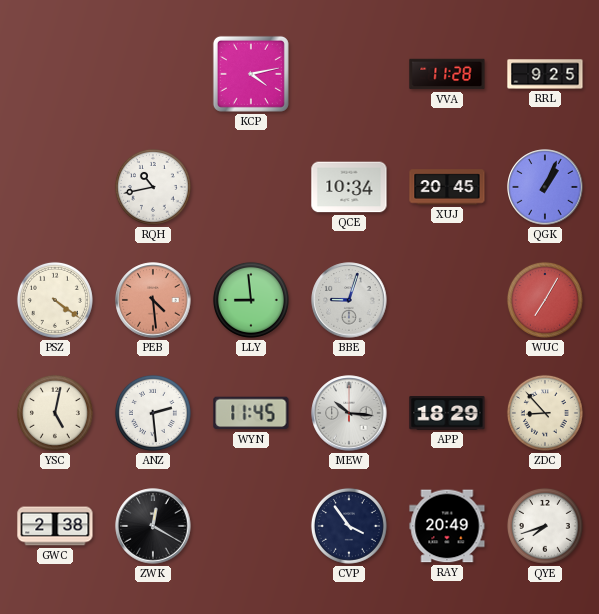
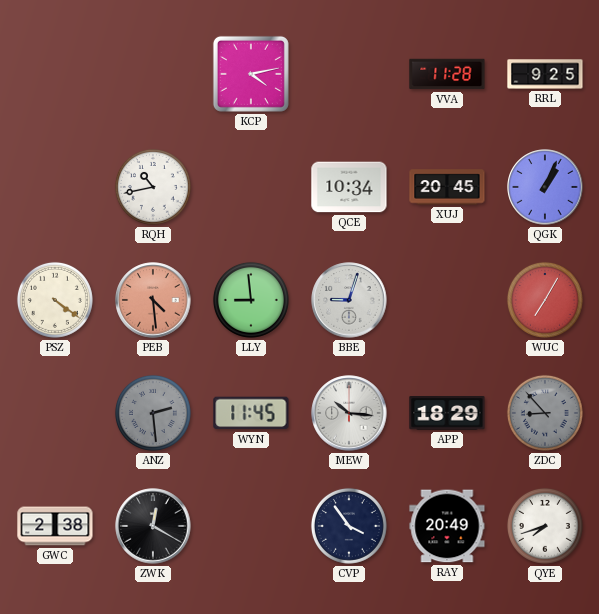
YSC: 5:02 -> none
ANZ dial: white -> grey
ZDC dial: cream -> grey
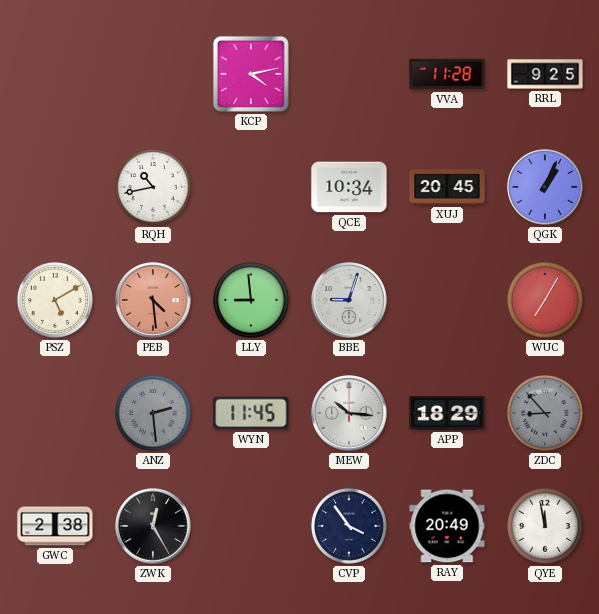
PSZ: 4:21 -> 5:10
ZWK: 12:20 -> 12:25
QYE: 7:42 -> 11:58
